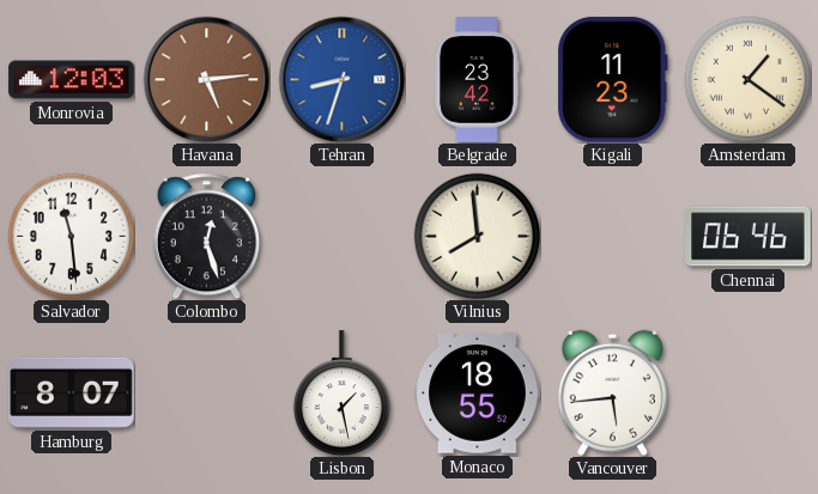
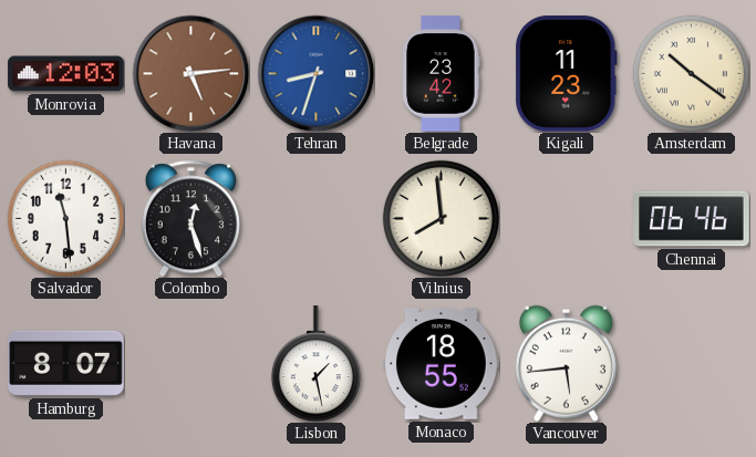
Amsterdam: 1:21 -> 10:21
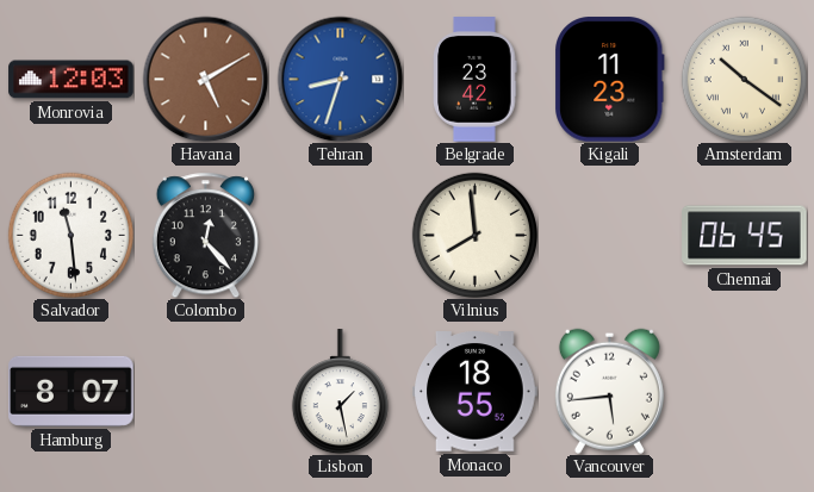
Havana: 5:14 -> 5:10
Colombo: 12:27 -> 12:23
Chennai: 06:46 -> 06:45
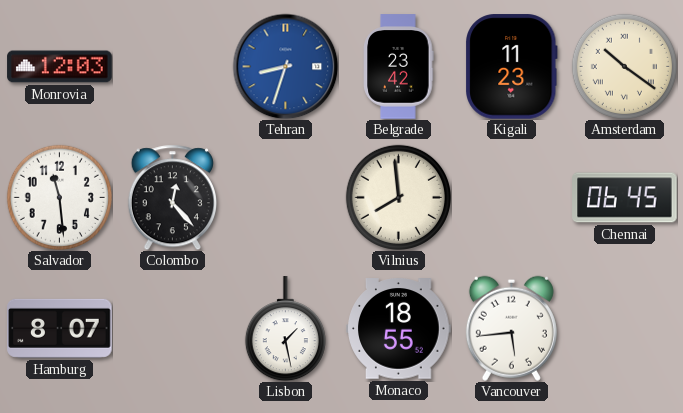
Havana: 5:10 -> none
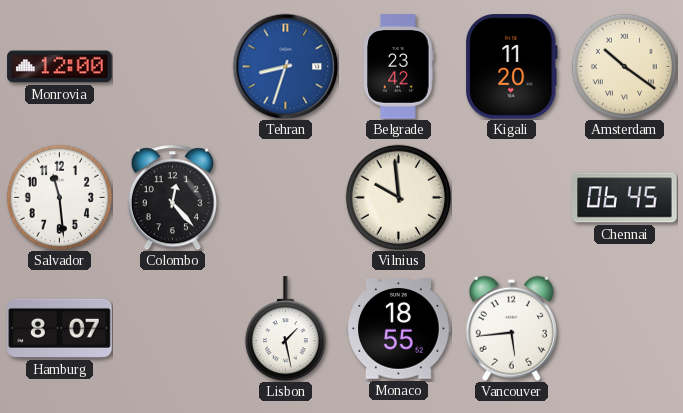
Monrovia: 12:03 -> 12:00
Kigali: 11:23 -> 11:20
Vilnius: 7:59 -> 9:59
